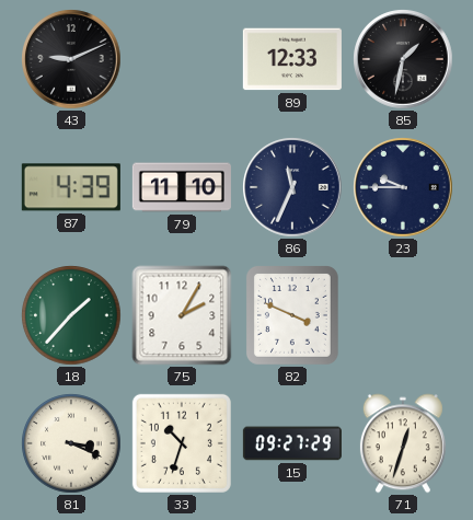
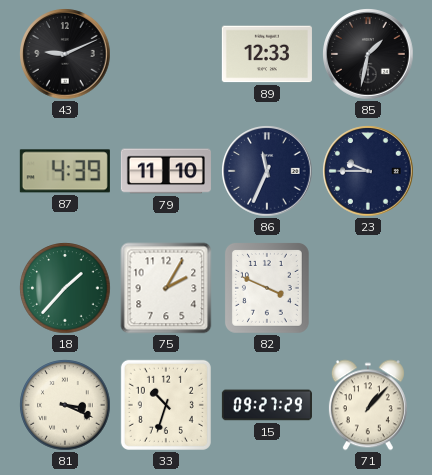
71: 12:33 -> 1:07
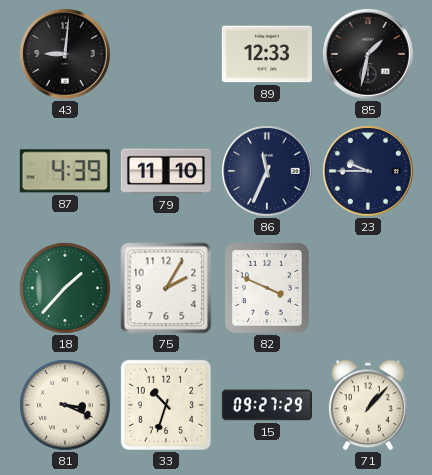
43: 9:11 -> 9:01
